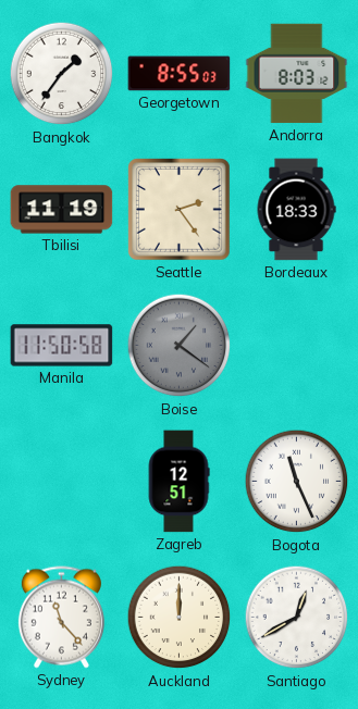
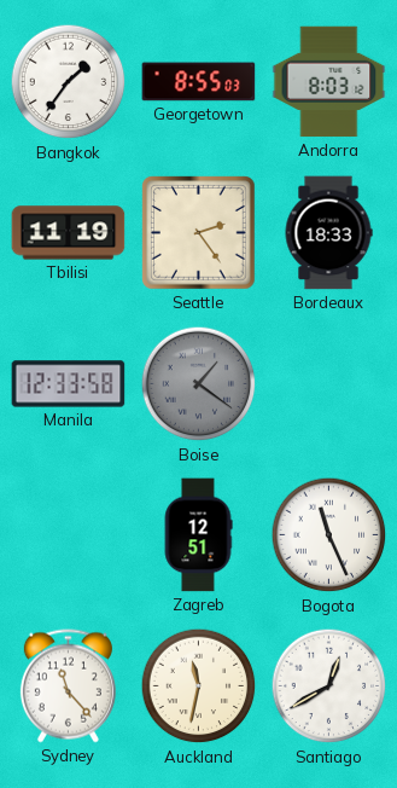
Manila: 11:50 -> 12:33
Auckland: 12:00 -> 11:32
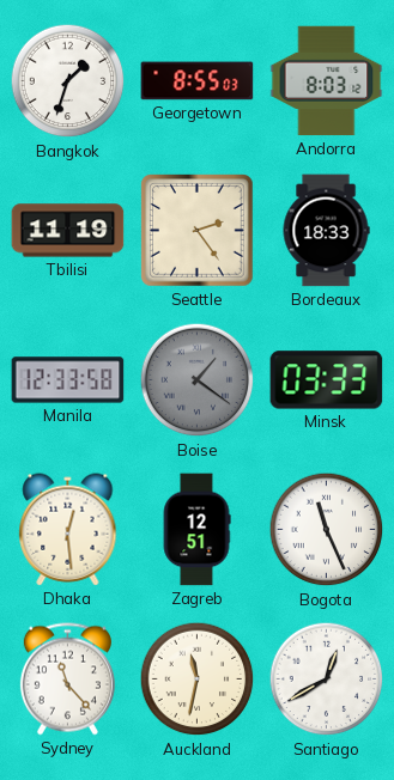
Bangkok: 1:36 -> 1:33
Minsk: none -> 03:33
Dhaka: none -> 12:29
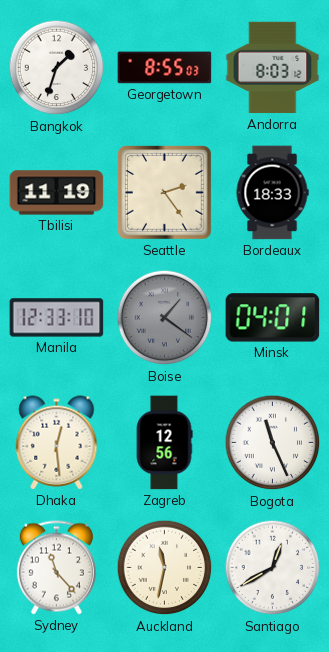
Manila: 12:33:58 -> 12:33:10
Minsk: 03:33 -> 04:01
Zagreb: 12:51 -> 12:56
